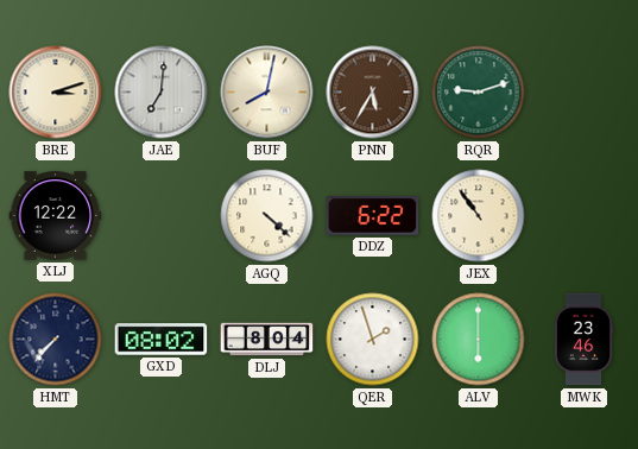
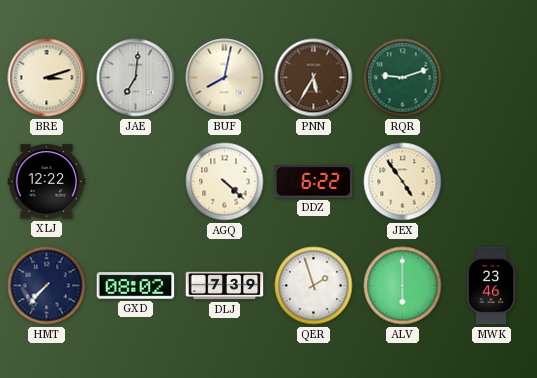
JEX: 10:54 -> 4:54
DLJ: 8:04 -> 7:39
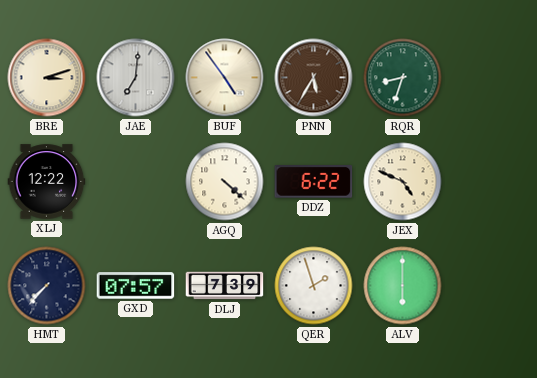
BUF: 8:02 -> 4:54
RQR: 9:12 -> 8:33
JEX: 4:54 -> 4:49
GXD: 08:02 -> 07:57
MWK: 23:46 -> none
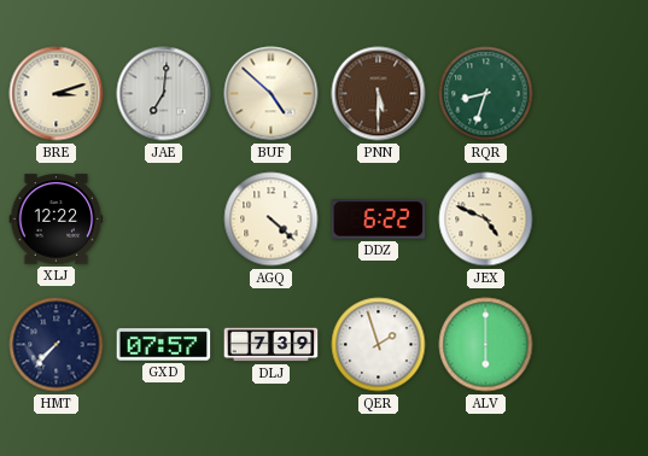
BUF: 4:54 -> 4:52
PNN: 5:35 -> 5:30
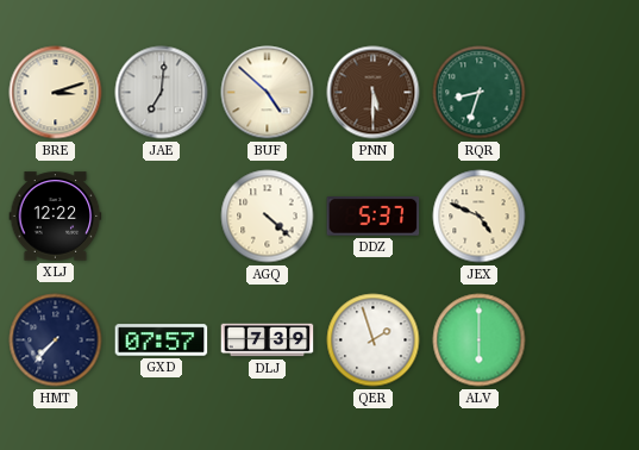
DDZ: 6:22 -> 5:37
